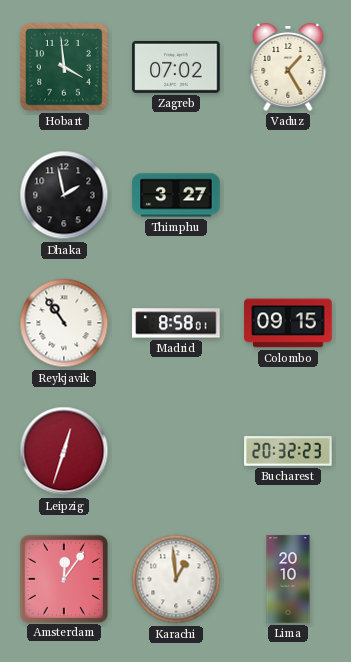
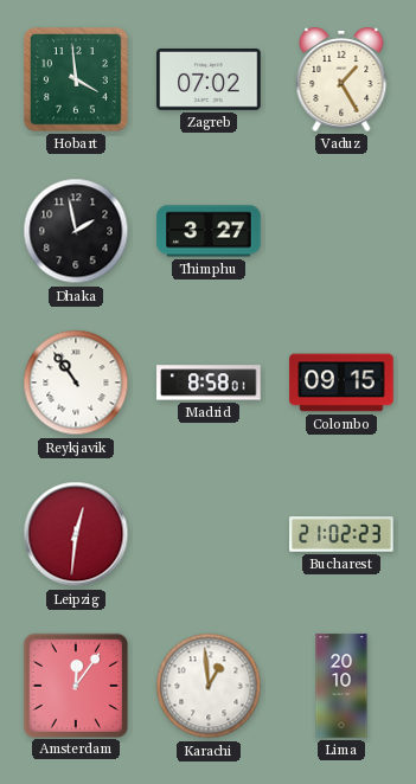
Leipzig: 12:33 -> 12:31
Bucharest: 20:32 -> 21:02
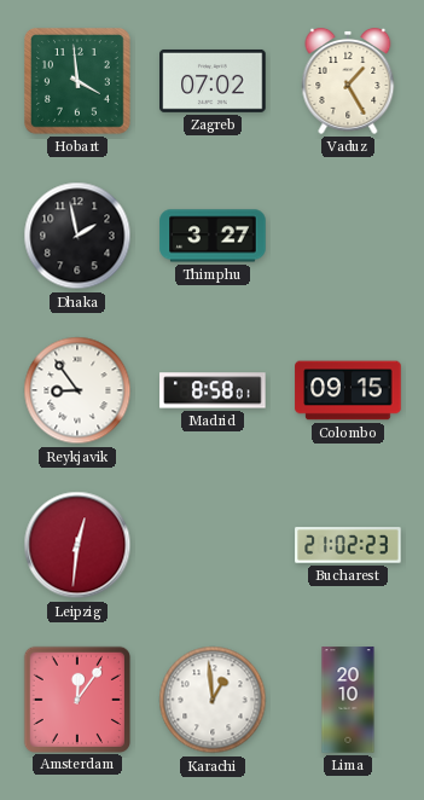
Reykjavik: 10:54 -> 8:54
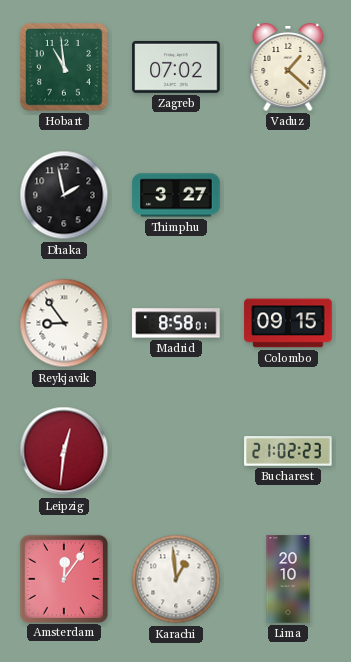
Hobart: 3:59 -> 10:59
Vaduz: 1:25 -> 1:22
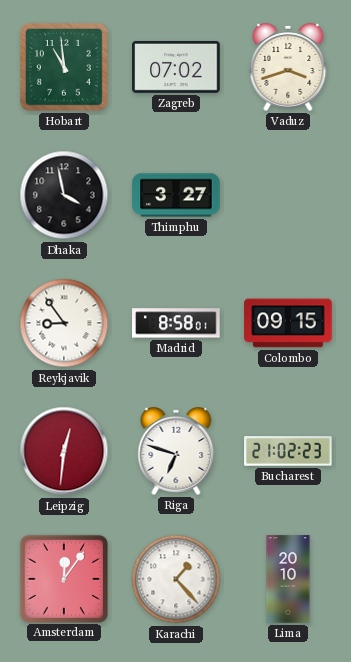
Vaduz: 1:22 -> 3:42
Dhaka: 1:58 -> 3:58
Riga: none -> 6:48
Karachi: 12:59 -> 1:23
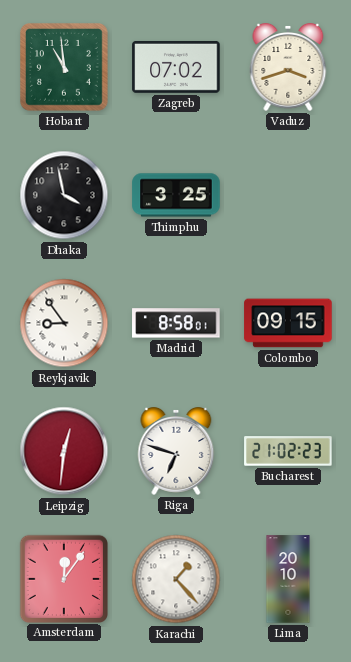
Thimphu: 3:27 -> 3:25
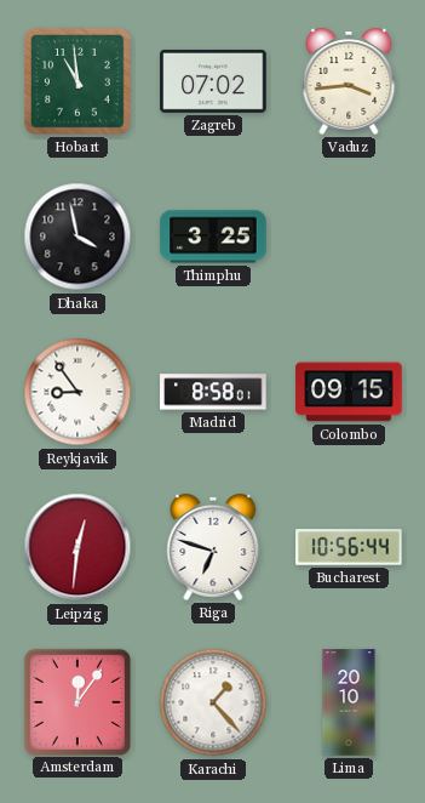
Vaduz: 3:42 -> 3:44
Bucharest: 21:02 -> 10:56
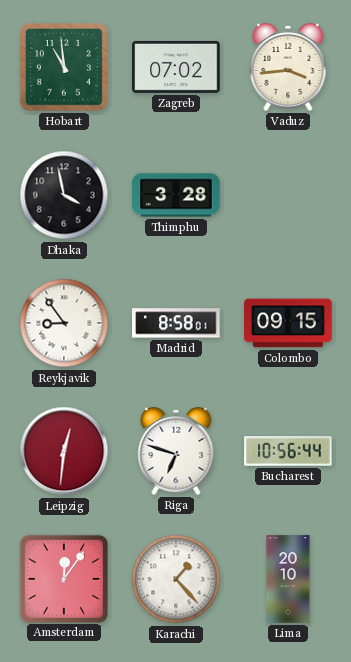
Thimphu: 3:25 -> 3:28
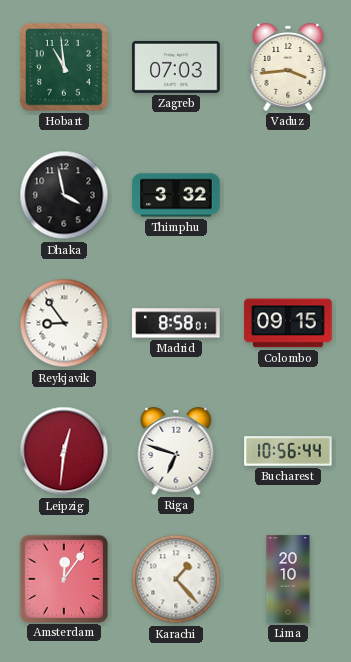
Zagreb: 07:02 -> 07:03
Thimphu: 3:28 -> 3:32
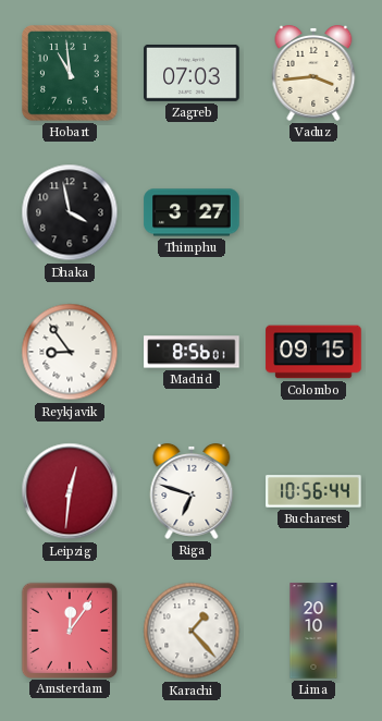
Thimphu: 3:32 -> 3:27
Madrid: 8:58 -> 8:56
